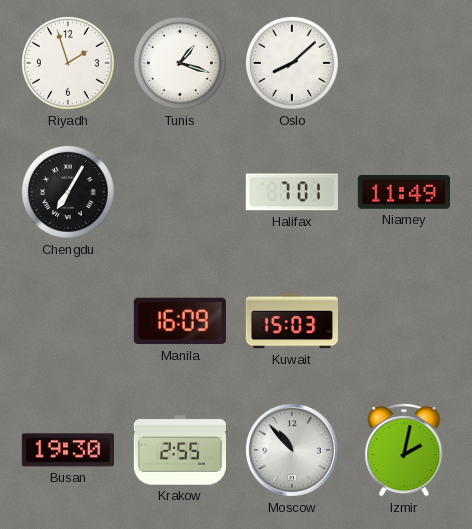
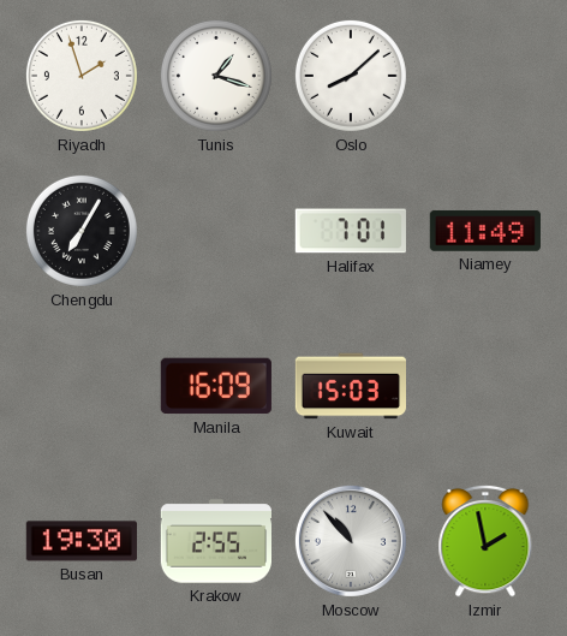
Izmir: 2:02 -> 1:58
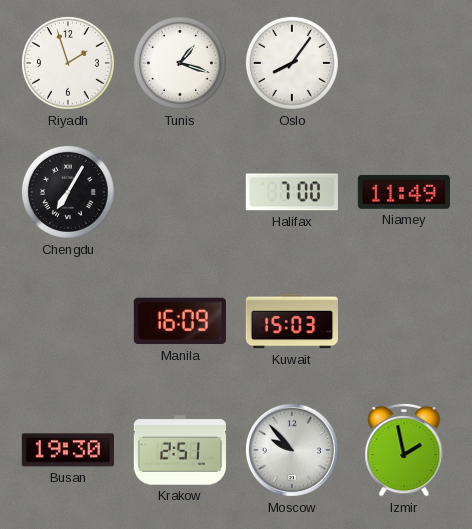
Oslo: 8:08 -> 8:06
Halifax: 7:01 -> 7:00
Krakow: 2:55 -> 2:51
Moscow: 10:53 -> 9:53
